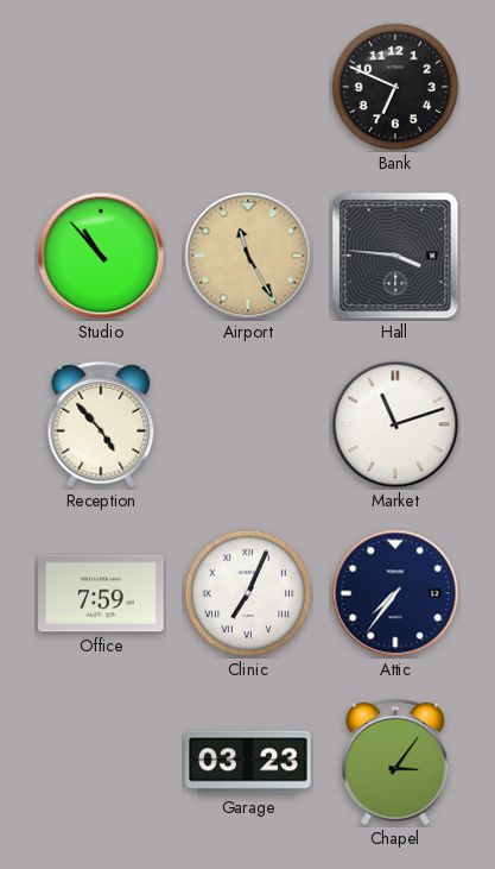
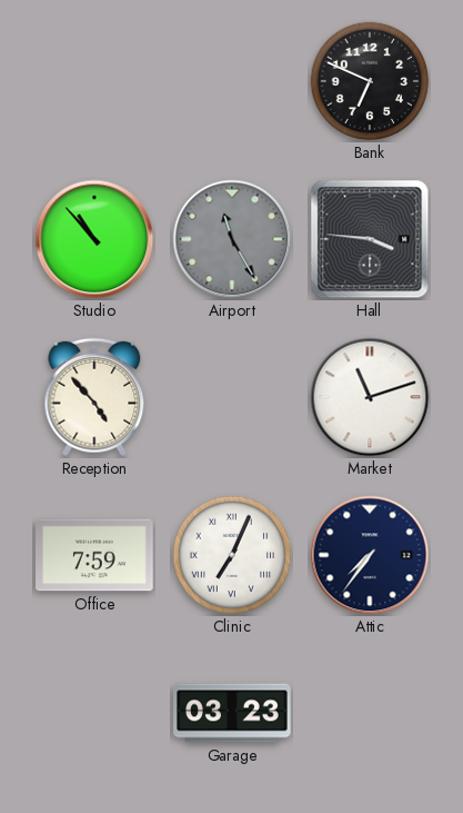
Airport dial: champagne -> grey
Chapel: 3:06 -> none
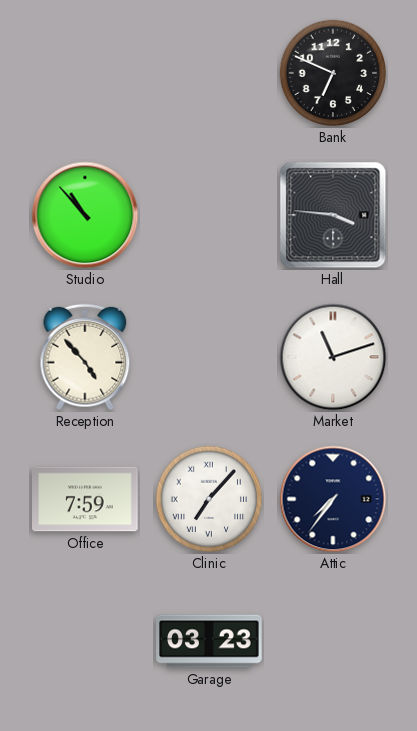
Airport: 11:25 -> none
Clinic: 7:04 -> 7:07
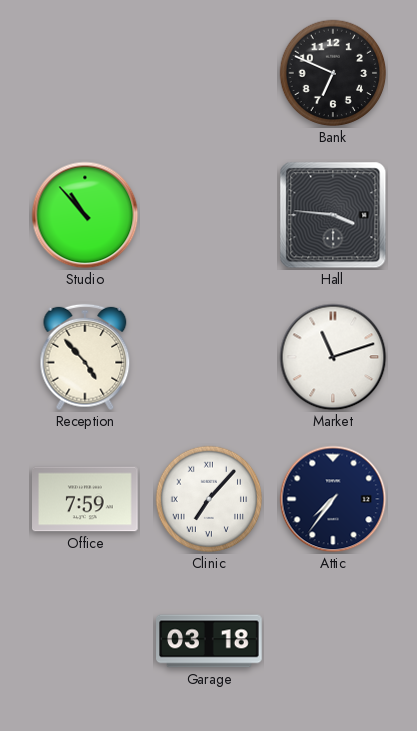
Garage: 03:23 -> 03:18
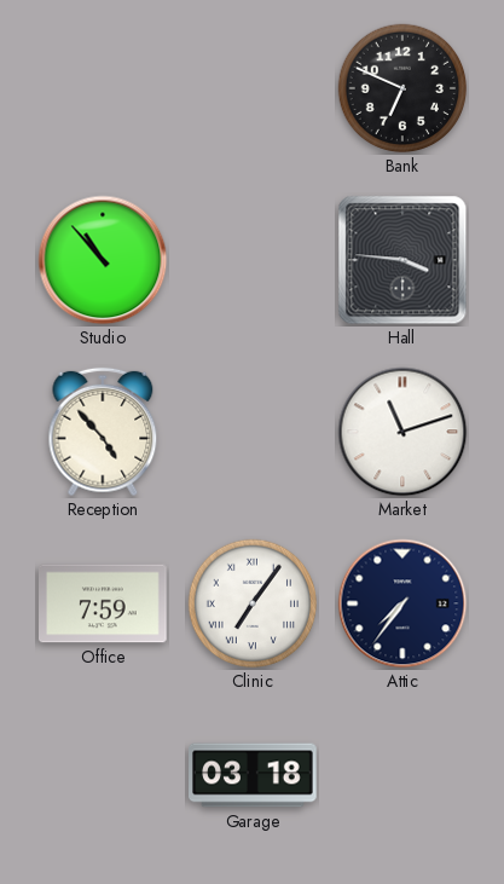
Clinic: 7:07 -> 7:06
